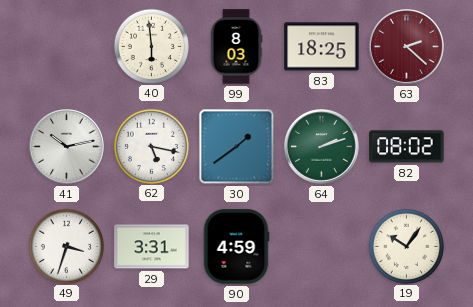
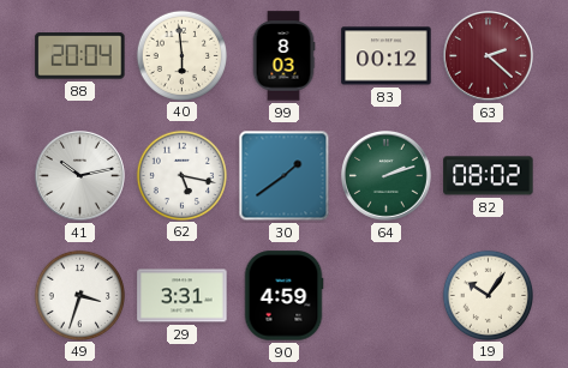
88: none -> 20:04
83: 18:25 -> 00:12
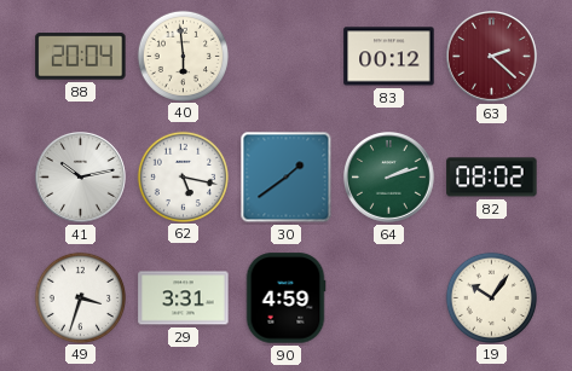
99: 8:03 -> none
